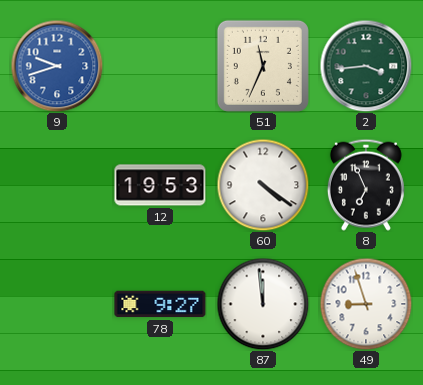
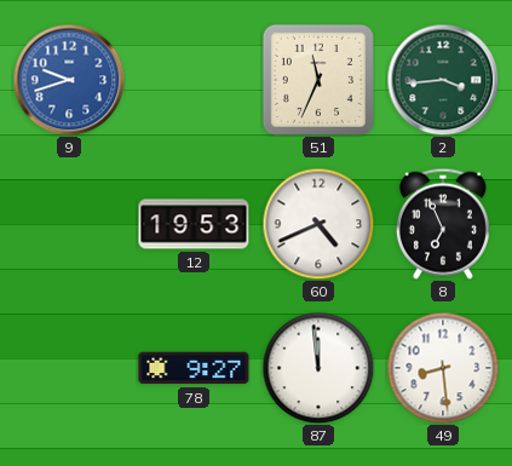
60: 4:21 -> 4:41
49: 8:57 -> 8:29
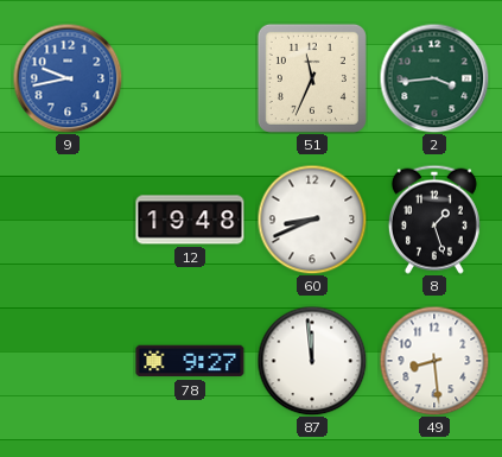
9: 9:42 -> 9:43
12: 19:53 -> 19:48
60: 4:41 -> 8:41
8: 6:56 -> 1:27
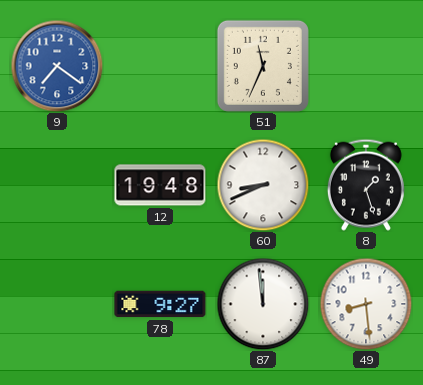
9: 9:43 -> 7:21
2: 3:44 -> none
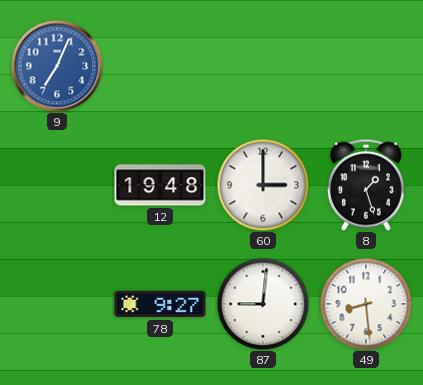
9: 7:21 -> 7:04
51: 11:34 -> none
60: 8:41 -> 3:00
87: 11:59 -> 9:01
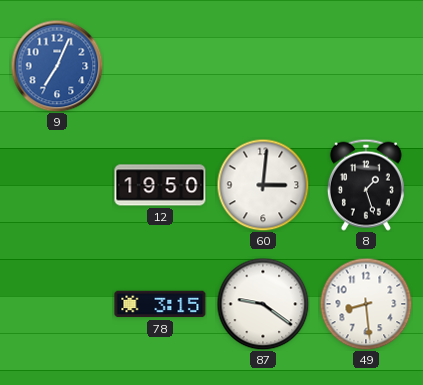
12: 19:48 -> 19:50
60: 3:00 -> 3:01
78: 9:27 -> 3:15
87: 9:01 -> 9:21
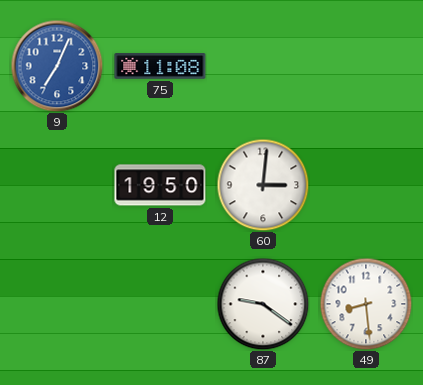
75: none -> 11:08
8: 1:27 -> none
78: 3:15 -> none
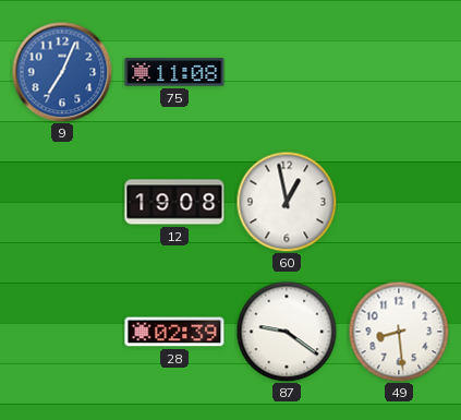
12: 19:50 -> 19:08
60: 3:01 -> 12:58
28: none -> 02:39
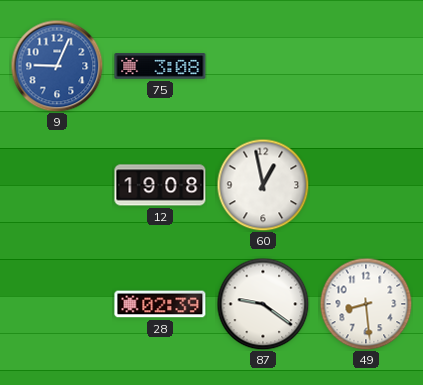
9: 7:04 -> 9:04
75: 11:08 -> 3:08
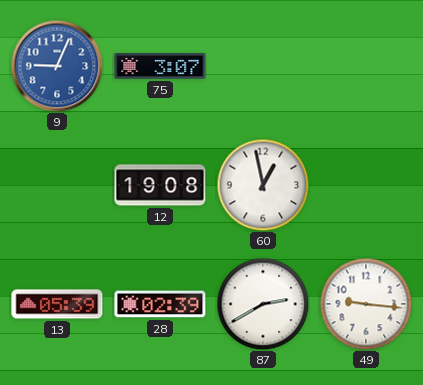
75: 3:08 -> 3:07
13: none -> 05:39
87: 9:21 -> 2:40
49: 8:29 -> 9:16
